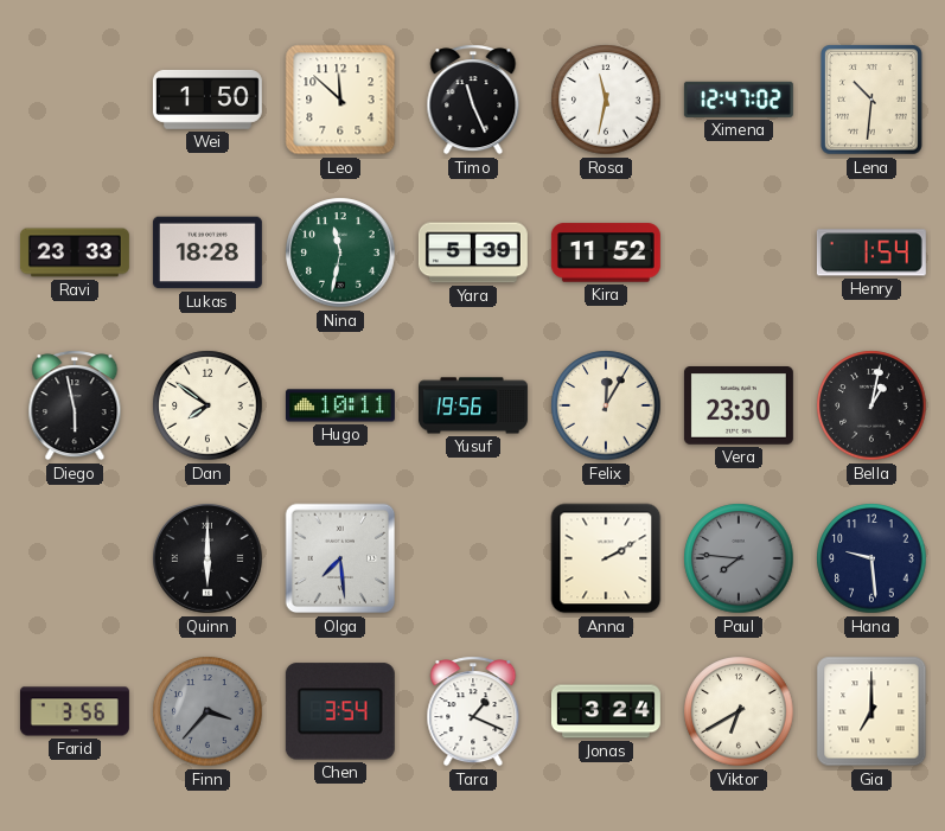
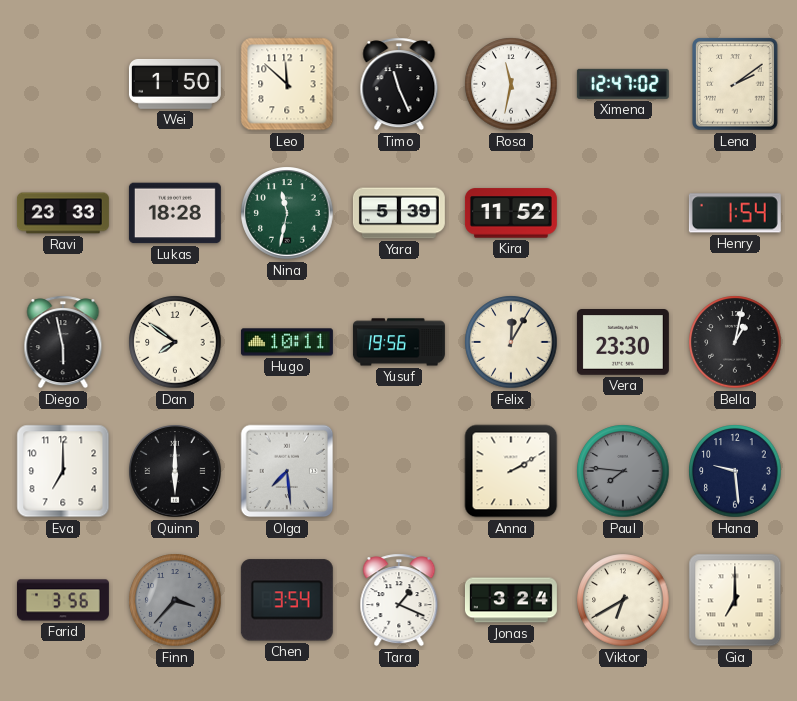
Lena: 10:31 -> 2:09
Eva: none -> 7:00
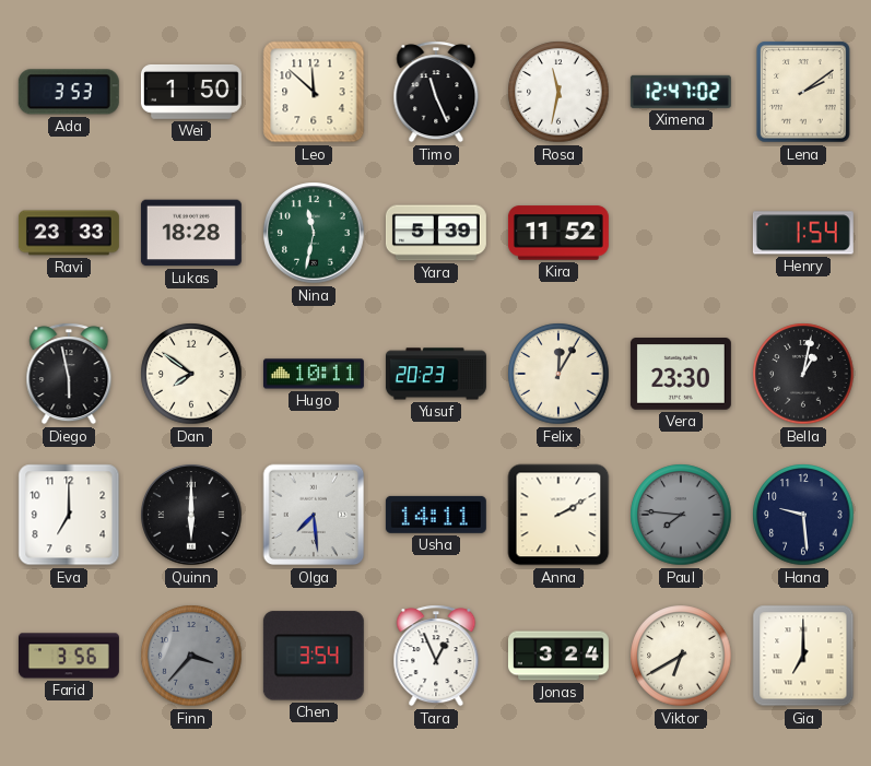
Ada: none -> 3:53
Yusuf: 19:56 -> 20:23
Usha: none -> 14:11
Tara: 1:19 -> 12:56
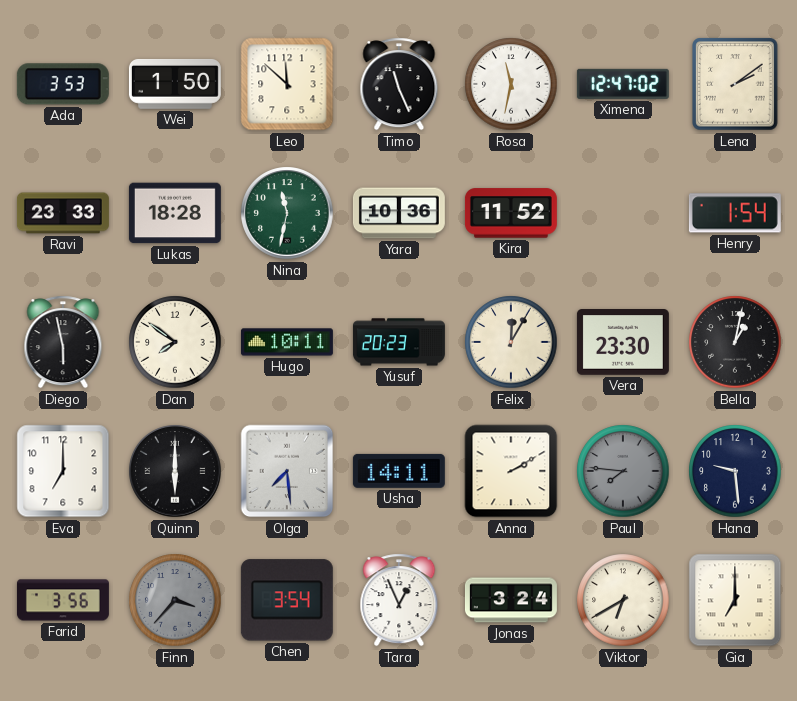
Yara: 5:39 -> 10:36
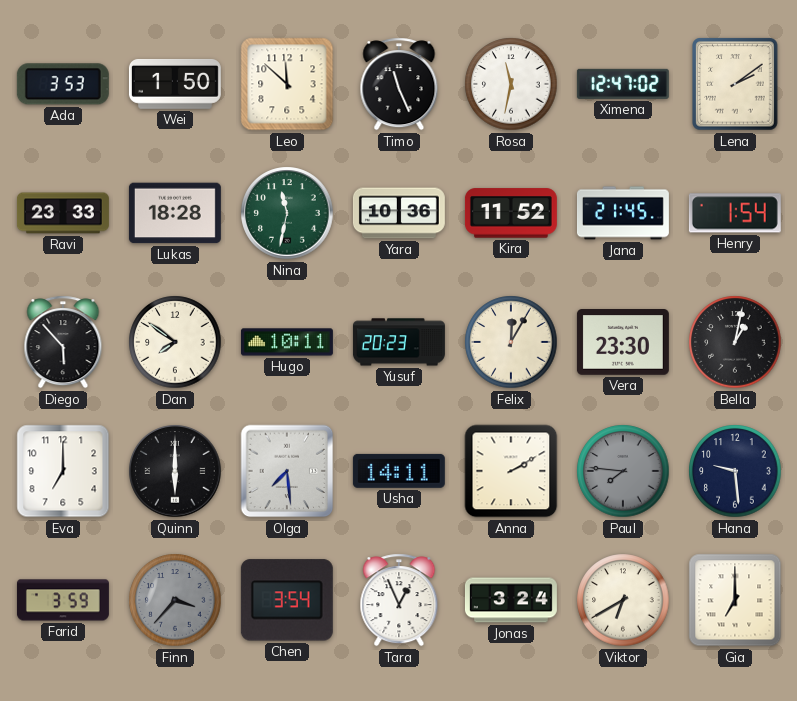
Jana: none -> 21:45
Diego: 5:58 -> 5:53
Farid: 3:56 -> 3:59
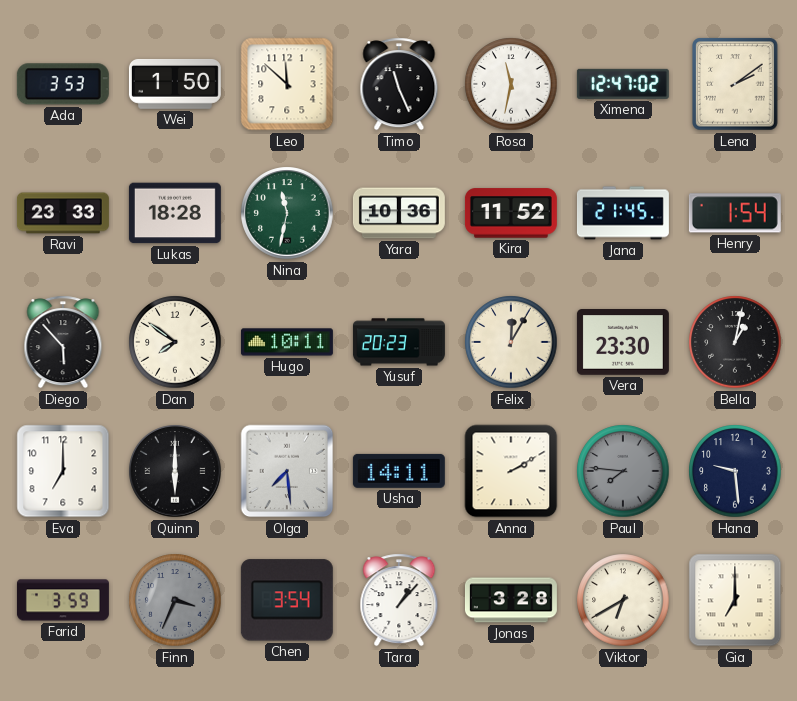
Finn: 3:37 -> 3:34
Tara: 12:56 -> 1:07
Jonas: 3:24 -> 3:28
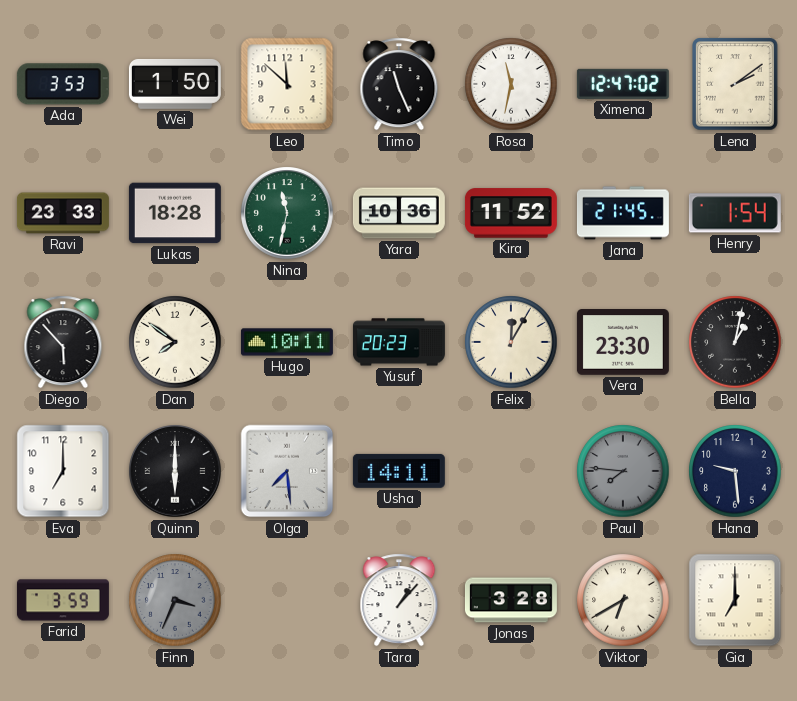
Anna: 2:10 -> none
Chen: 3:54 -> none
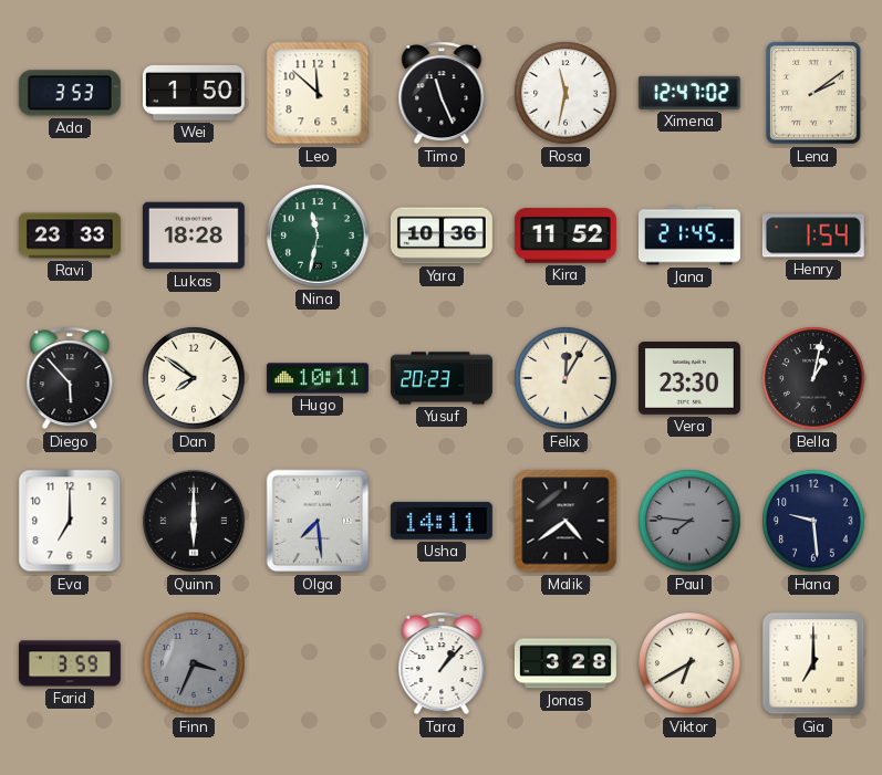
Malik: none -> 4:39
